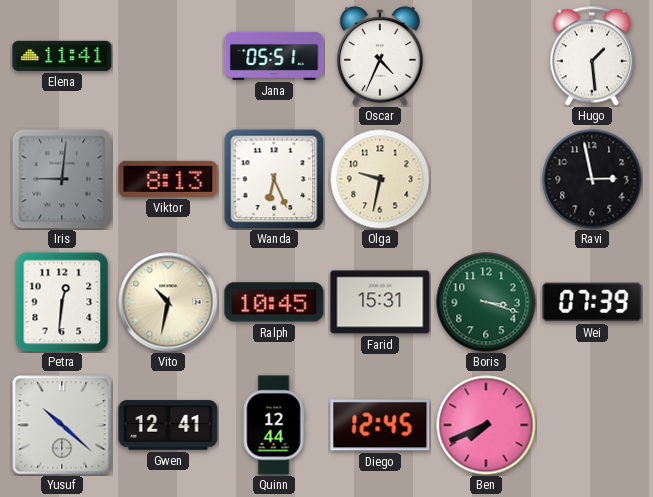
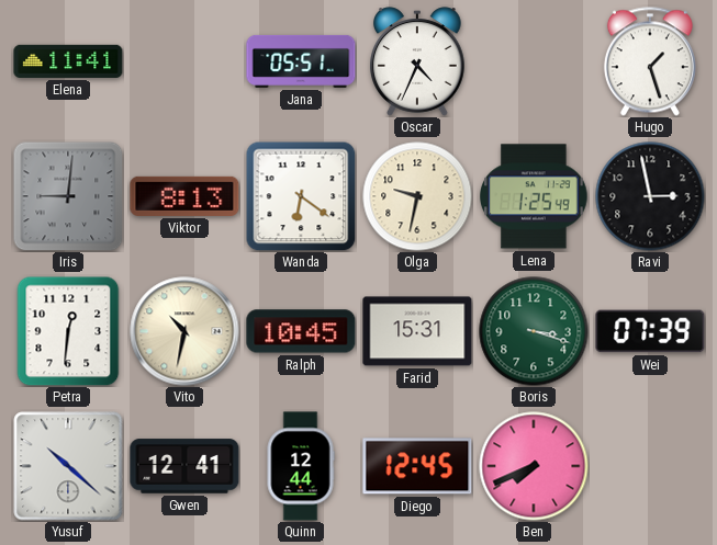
Hugo: 1:29 -> 1:27
Wanda: 6:26 -> 6:21
Lena: none -> 1:25
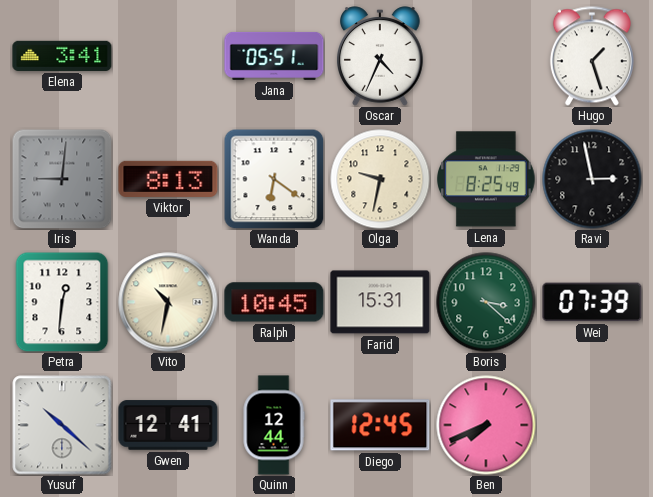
Elena: 11:41 -> 3:41
Lena: 1:25 -> 8:25
Boris: 3:18 -> 3:22
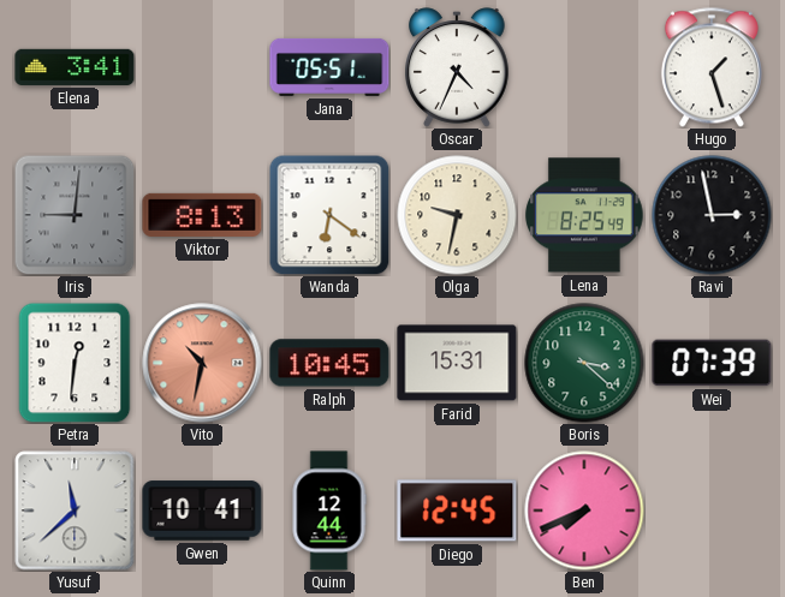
Vito dial: cream -> salmon
Yusuf: 10:22 -> 11:38
Gwen: 12:41 -> 10:41
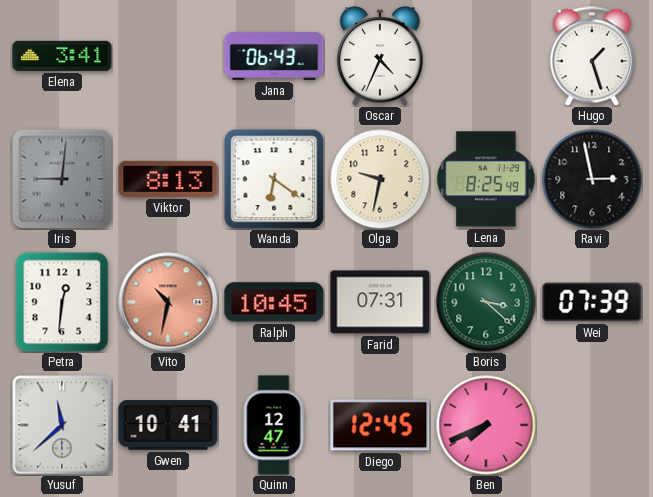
Jana: 05:51 -> 06:43
Farid: 15:31 -> 07:31
Quinn: 12:44 -> 12:47
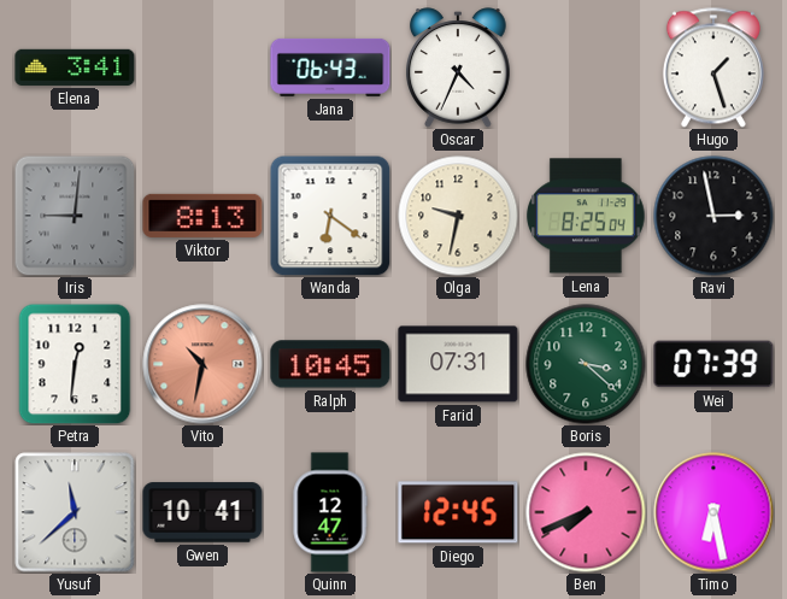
Lena: 8:25:49 -> 8:25:04
Timo: none -> 6:28
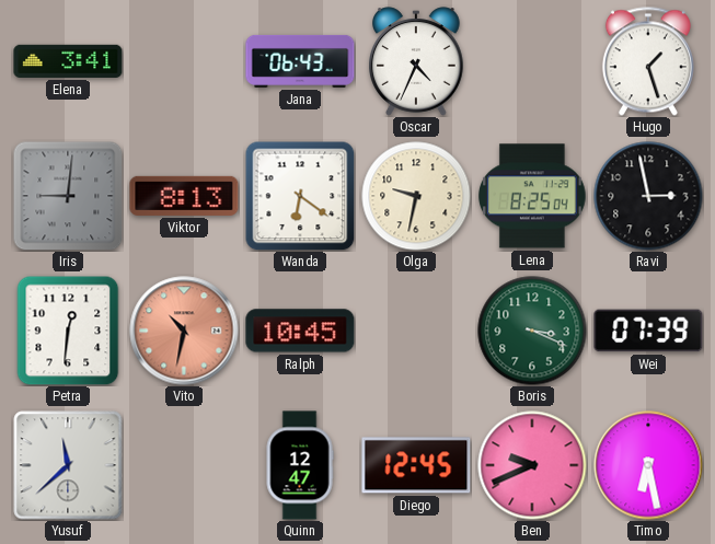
Farid: 07:31 -> none
Boris: 3:22 -> 3:19
Gwen: 10:41 -> none
Ben: 7:41 -> 9:41
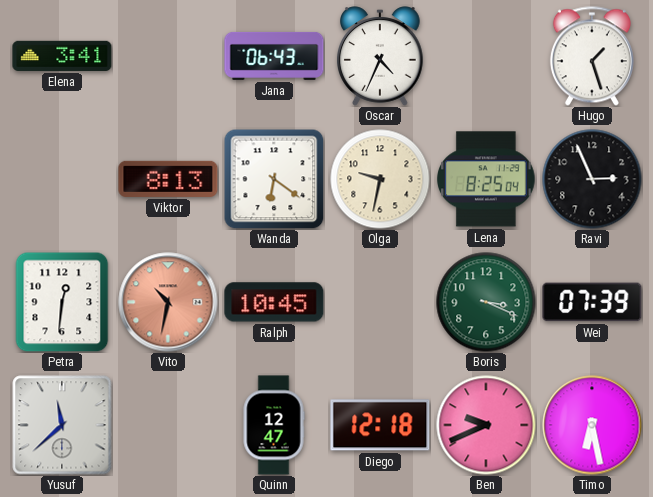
Iris: 9:01 -> none
Ravi: 2:58 -> 2:56
Diego: 12:45 -> 12:18
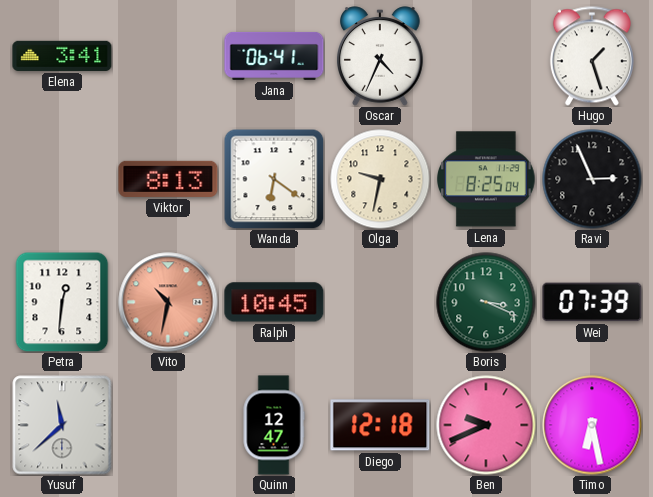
Jana: 06:43 -> 06:41
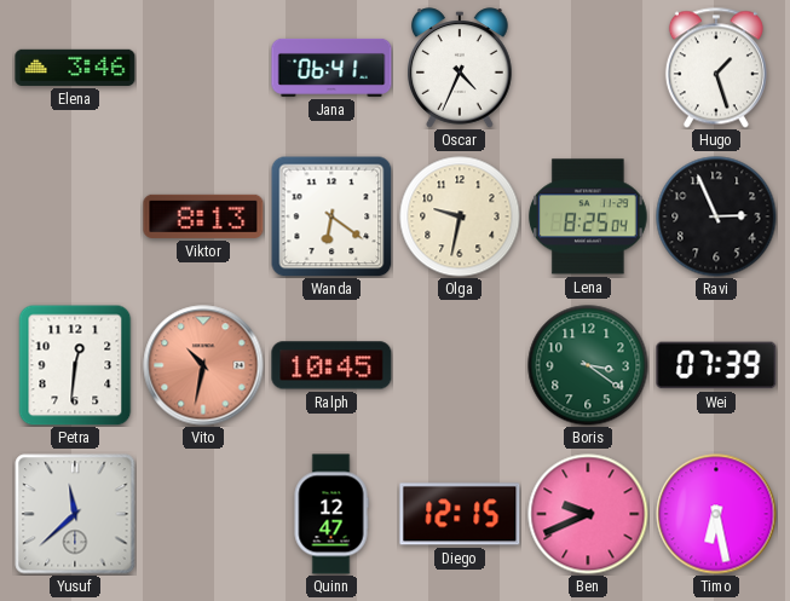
Elena: 3:41 -> 3:46
Boris: 3:19 -> 3:21
Diego: 12:18 -> 12:15
